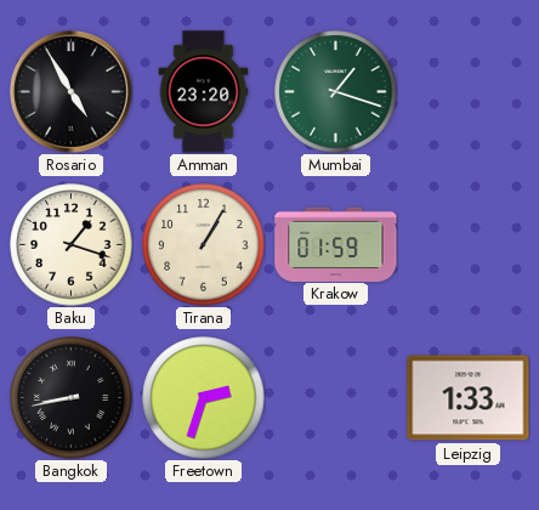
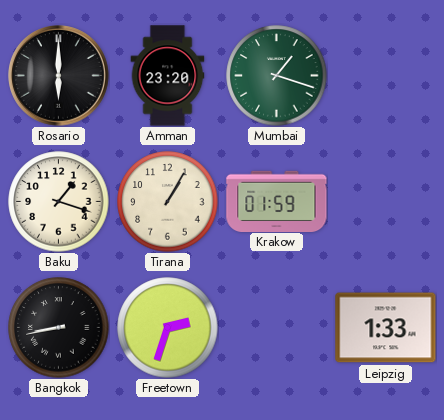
Rosario: 4:55 -> 6:00
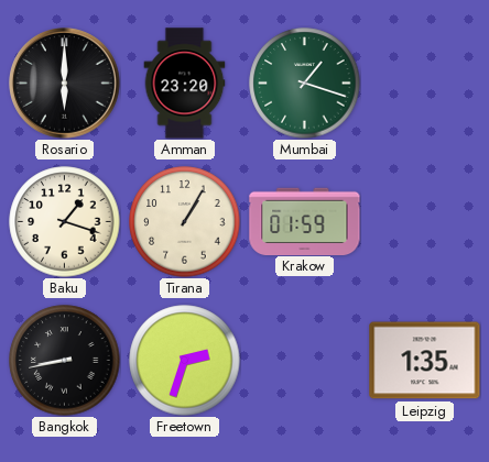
Leipzig: 1:33 -> 1:35
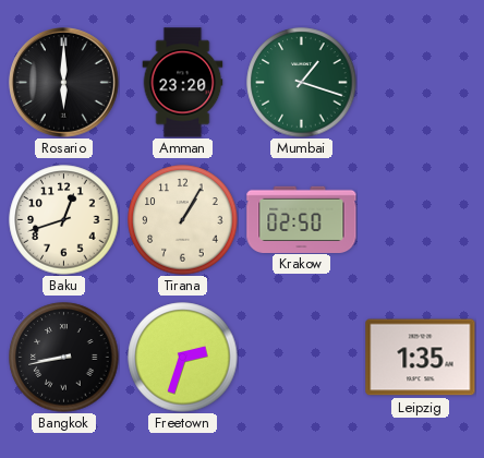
Baku: 1:18 -> 12:42
Krakow: 01:59 -> 02:50
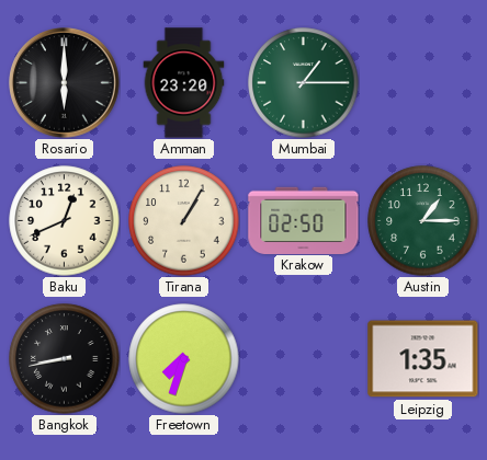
Mumbai: 1:18 -> 1:15
Baku: 12:42 -> 12:41
Austin: none -> 1:15
Freetown: 2:33 -> 7:33
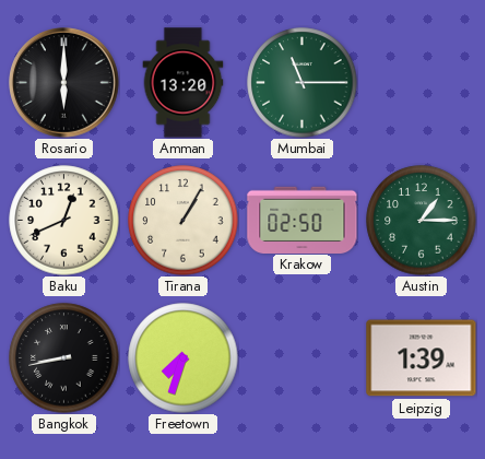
Amman: 23:20 -> 13:20
Mumbai: 1:15 -> 11:15
Leipzig: 1:35 -> 1:39
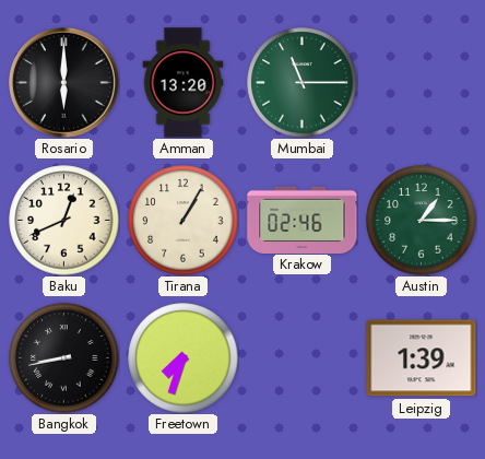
Krakow: 02:50 -> 02:46
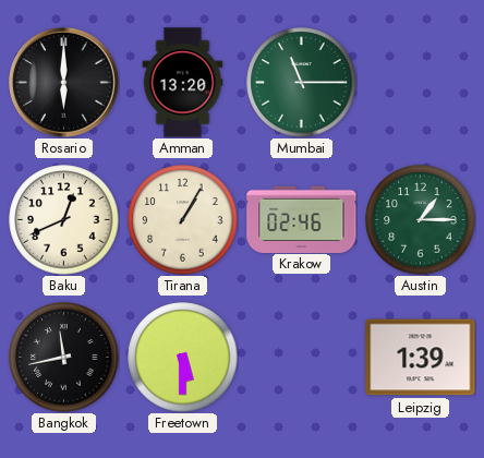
Bangkok: 8:43 -> 11:43
Freetown: 7:33 -> 5:30
